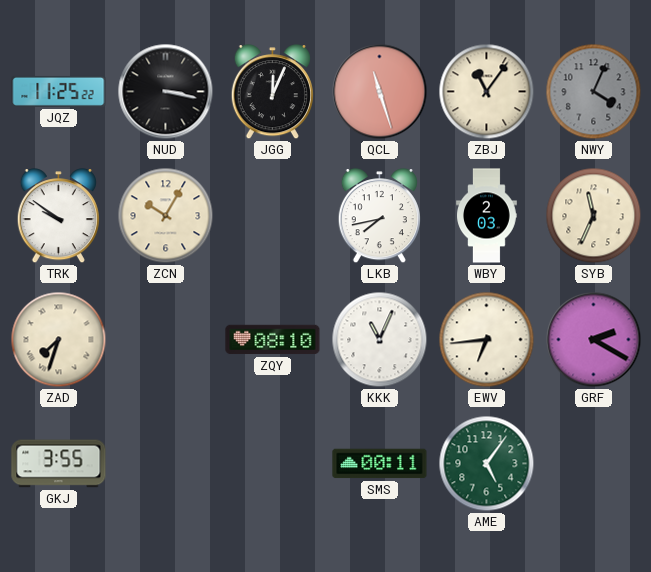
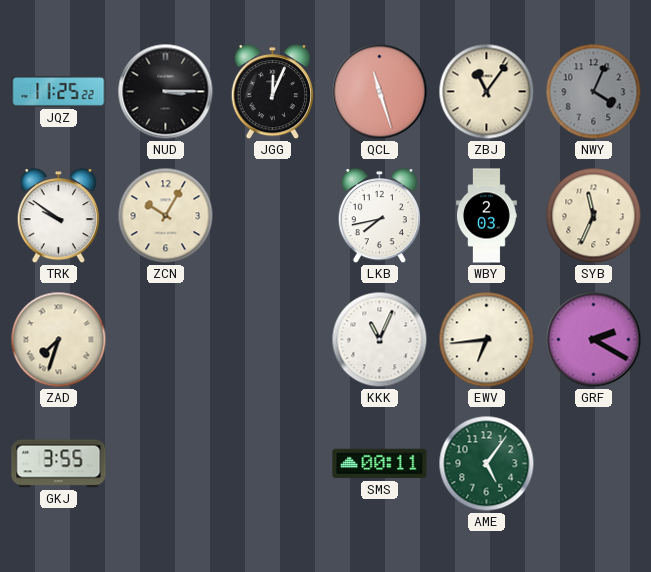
NUD: 3:17 -> 3:15
ZQY: 08:10 -> none
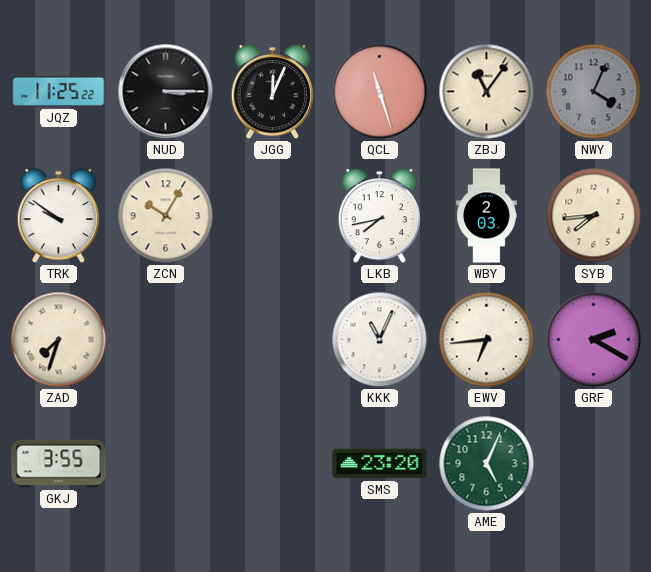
SYB: 11:34 -> 7:44
SMS: 00:11 -> 23:20
AME: 5:06 -> 5:04
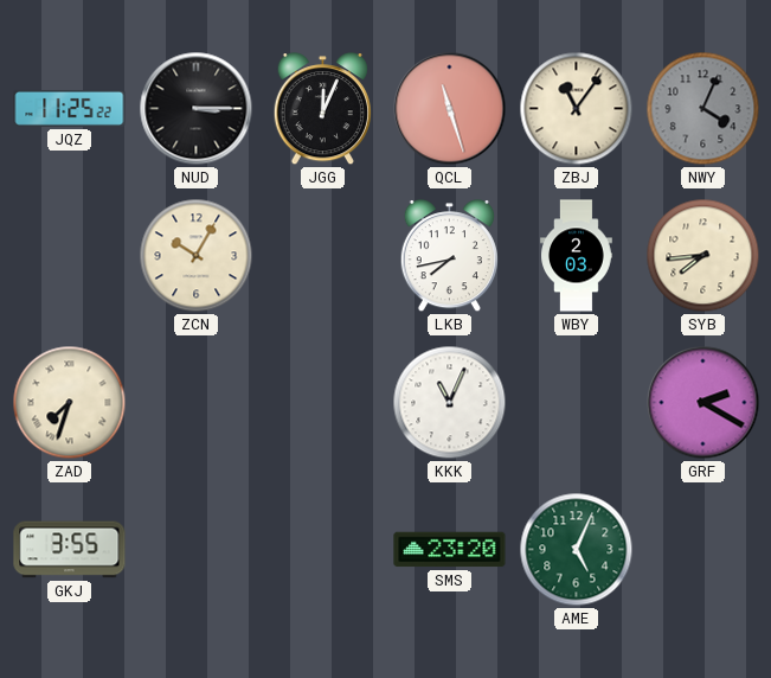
TRK: 9:51 -> none
EWV: 6:44 -> none
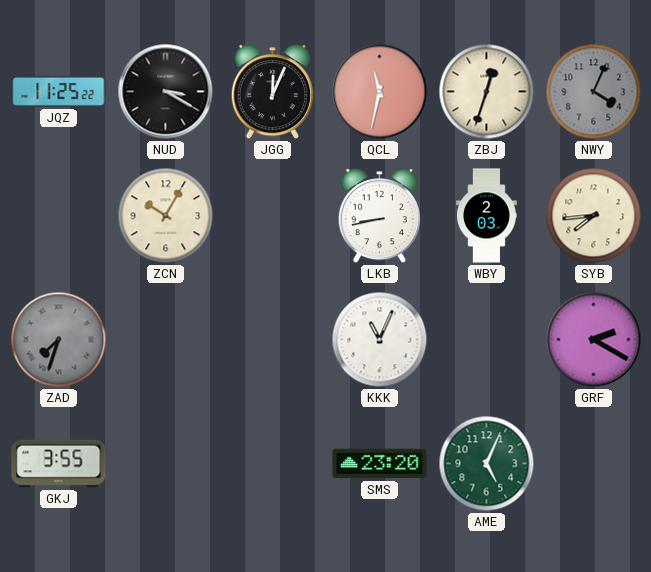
NUD: 3:15 -> 3:20
QCL: 11:27 -> 11:32
ZBJ: 11:06 -> 12:33
LKB: 7:43 -> 8:43
ZAD dial: cream -> grey
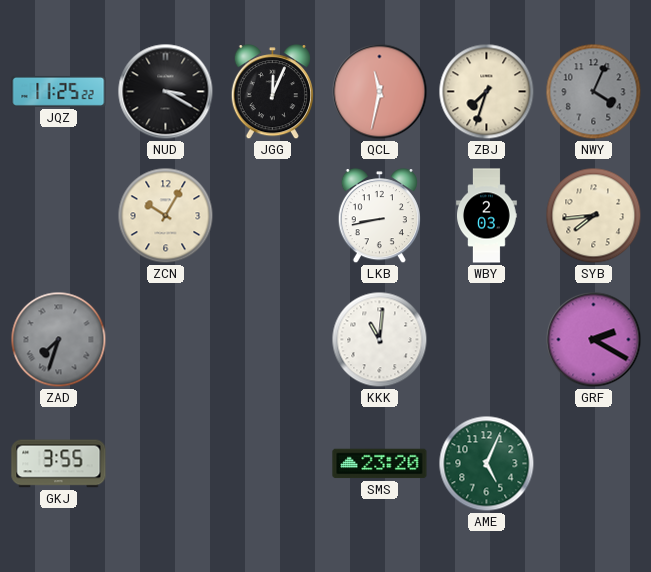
ZBJ: 12:33 -> 7:33
KKK: 11:04 -> 11:01
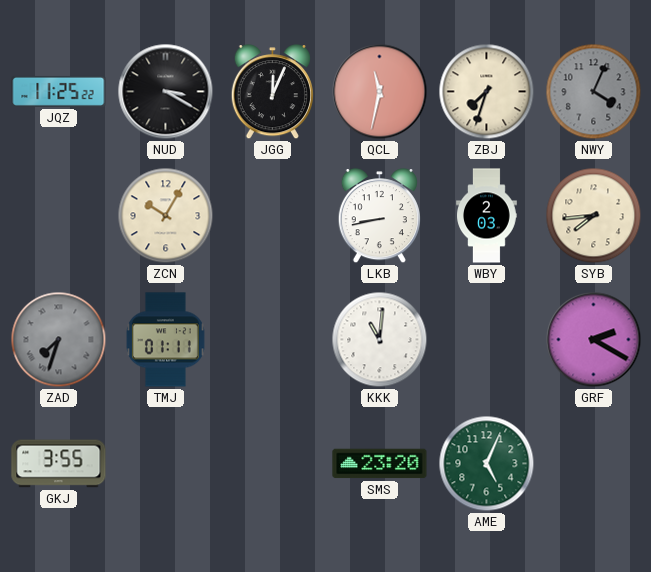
TMJ: none -> 01:11
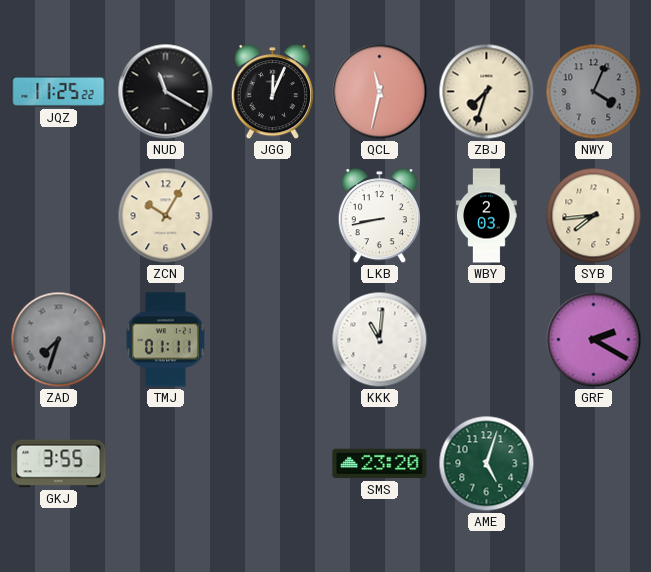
NUD: 3:20 -> 11:20
AME: 5:04 -> 5:03
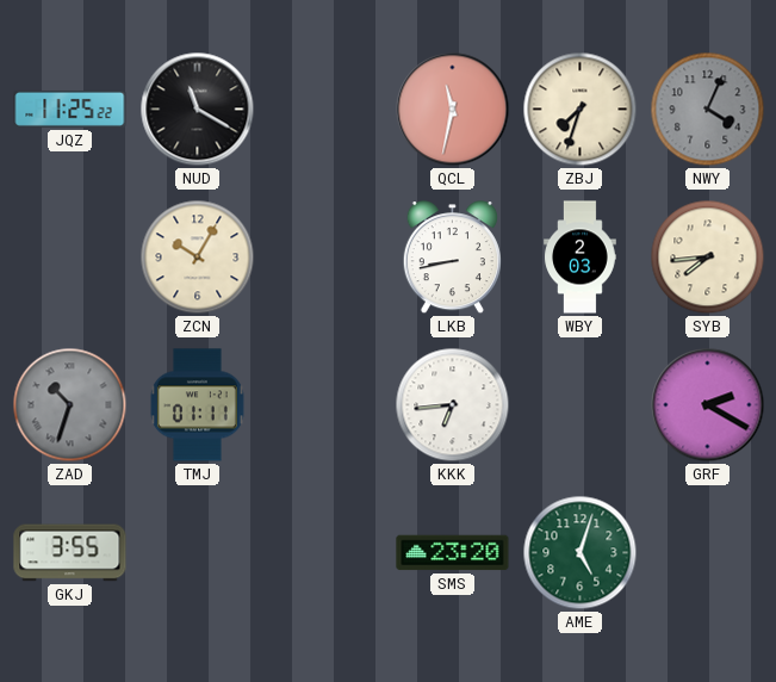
JGG: 12:04 -> none
ZAD: 7:33 -> 10:33
KKK: 11:01 -> 6:44
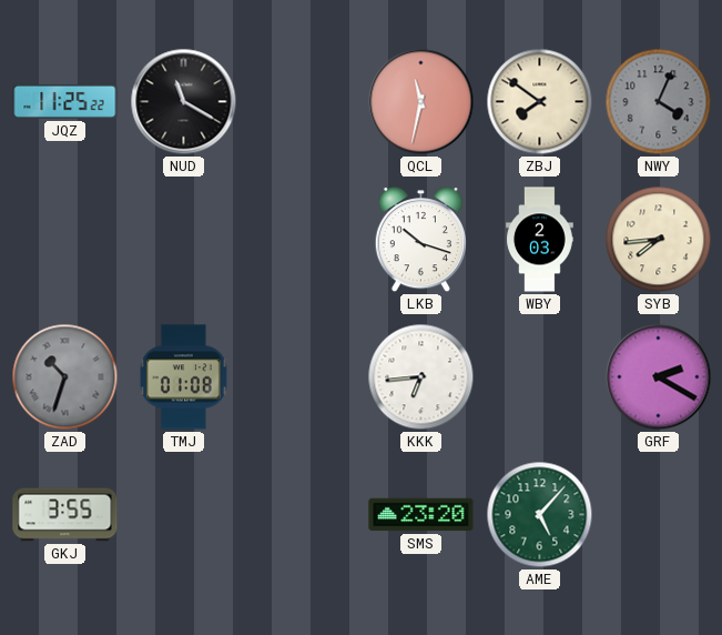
ZBJ: 7:33 -> 7:51
ZCN: 10:05 -> none
LKB: 8:43 -> 10:18
TMJ: 01:11 -> 01:08
AME: 5:03 -> 5:07
